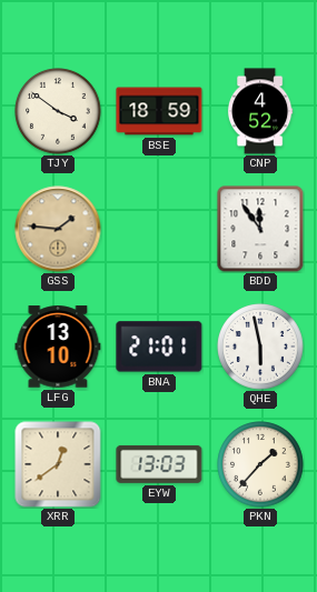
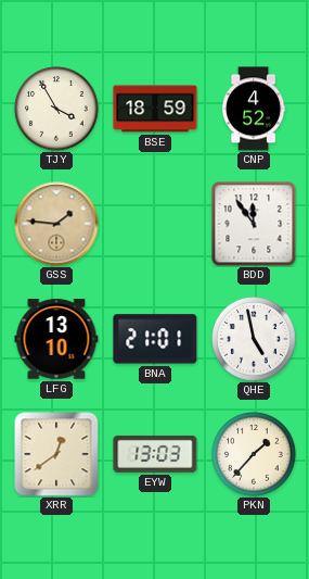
TJY: 3:51 -> 3:55
QHE: 5:58 -> 4:58
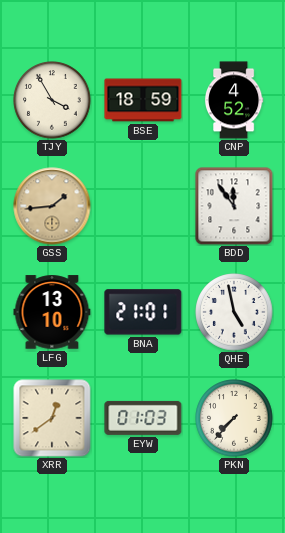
GSS: 1:46 -> 1:44
EYW: 13:03 -> 01:03
PKN: 1:37 -> 7:37
